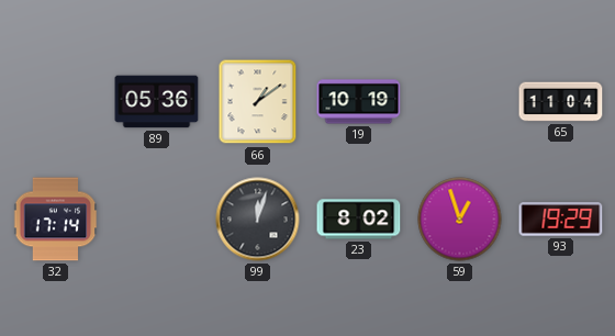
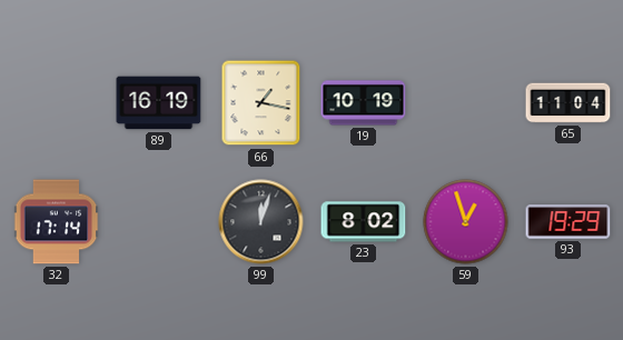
89: 05:36 -> 16:19
66: 1:09 -> 1:17
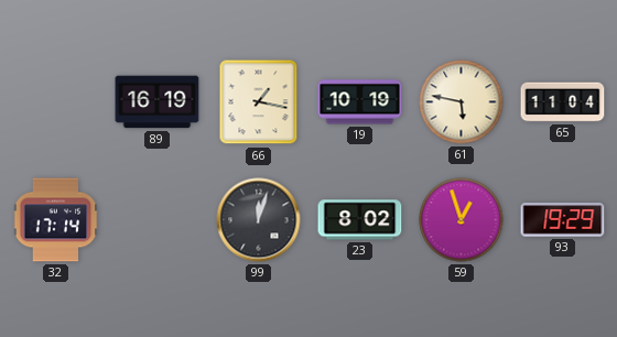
61: none -> 5:47
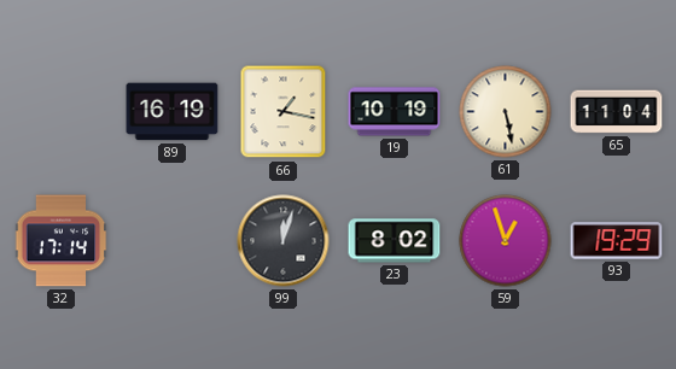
61: 5:47 -> 5:28
